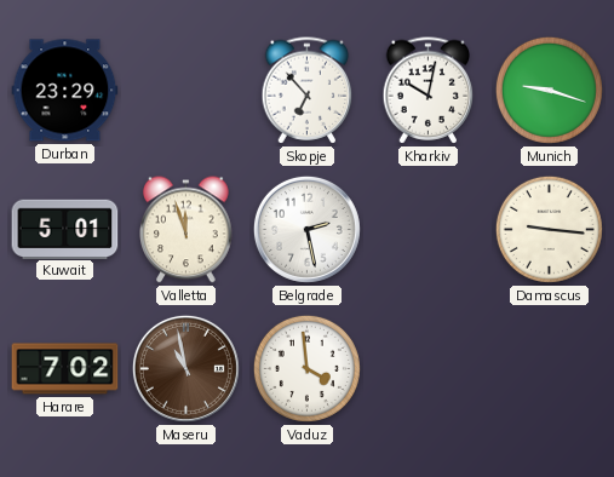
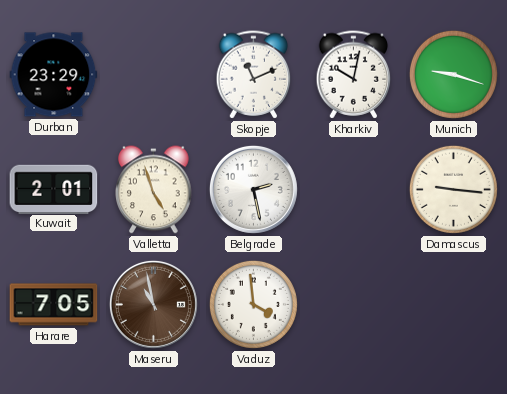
Skopje: 6:53 -> 11:11
Kuwait: 5:01 -> 2:01
Valletta: 11:57 -> 4:57
Harare: 7:02 -> 7:05
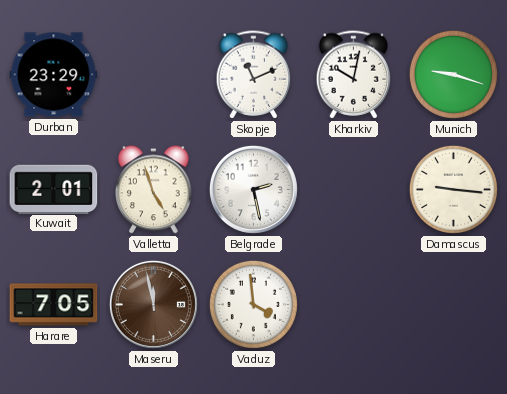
Maseru: 10:58 -> 11:58
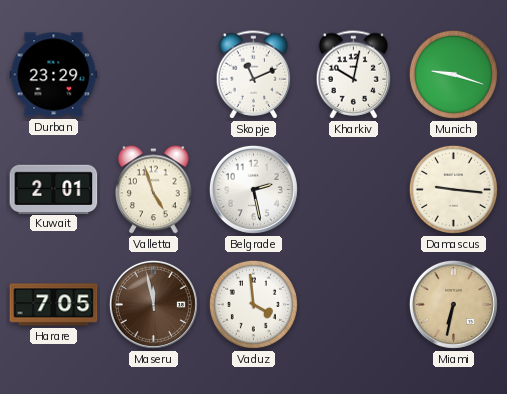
Miami: none -> 6:32
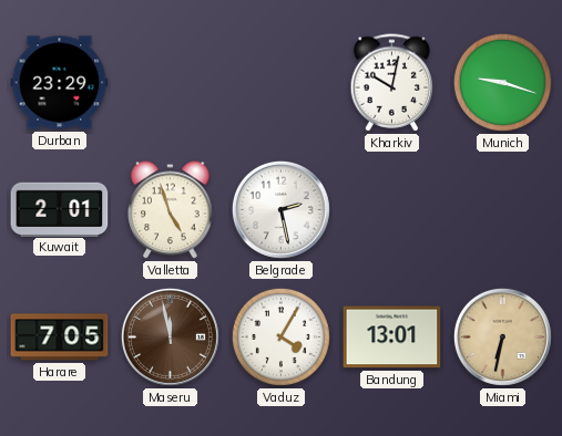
Skopje: 11:11 -> none
Damascus: 9:16 -> none
Vaduz: 3:59 -> 4:05
Bandung: none -> 13:01
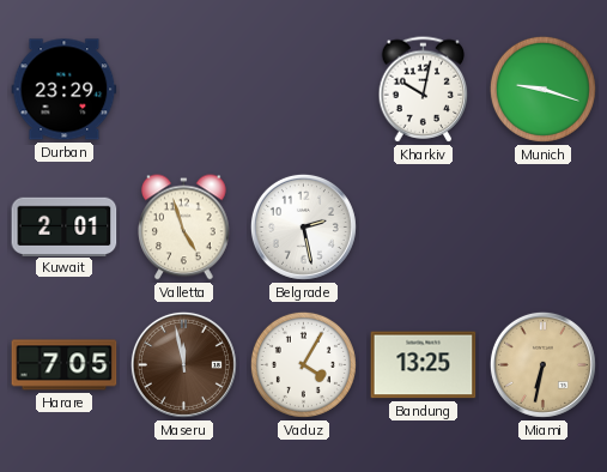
Bandung: 13:01 -> 13:25
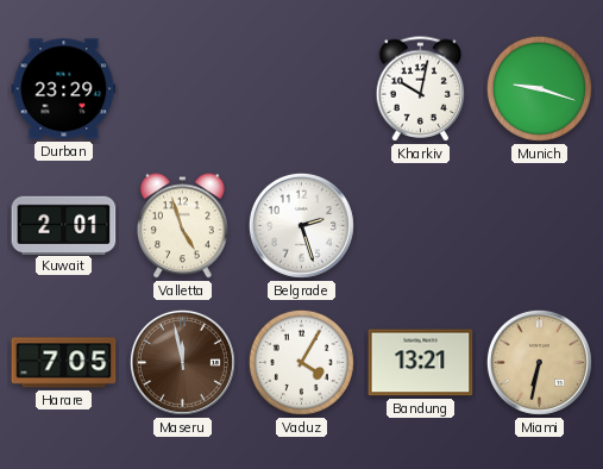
Belgrade: 2:28 -> 2:27
Bandung: 13:25 -> 13:21
